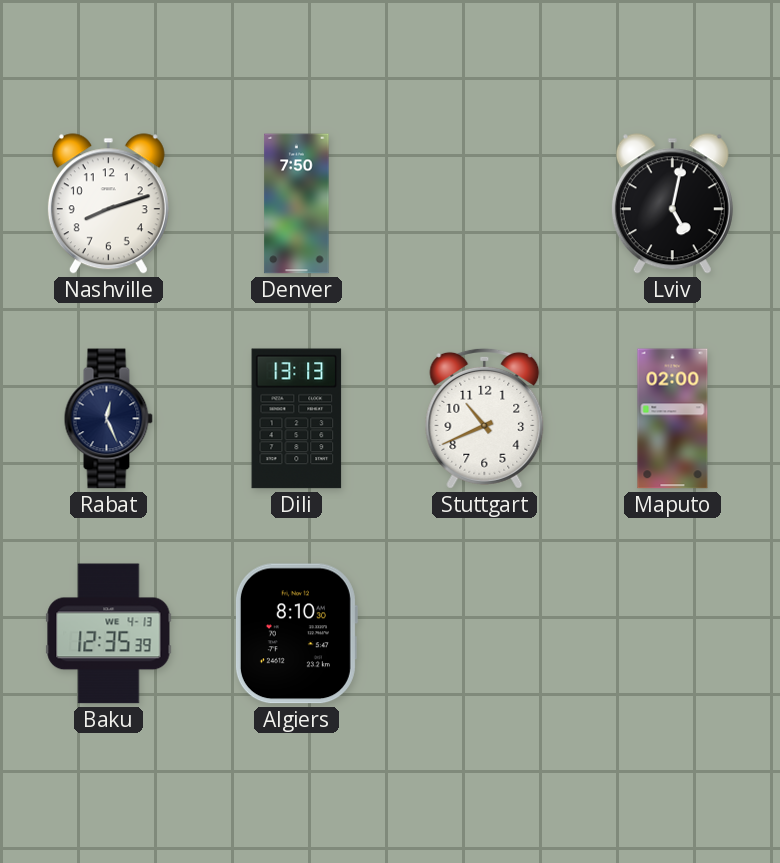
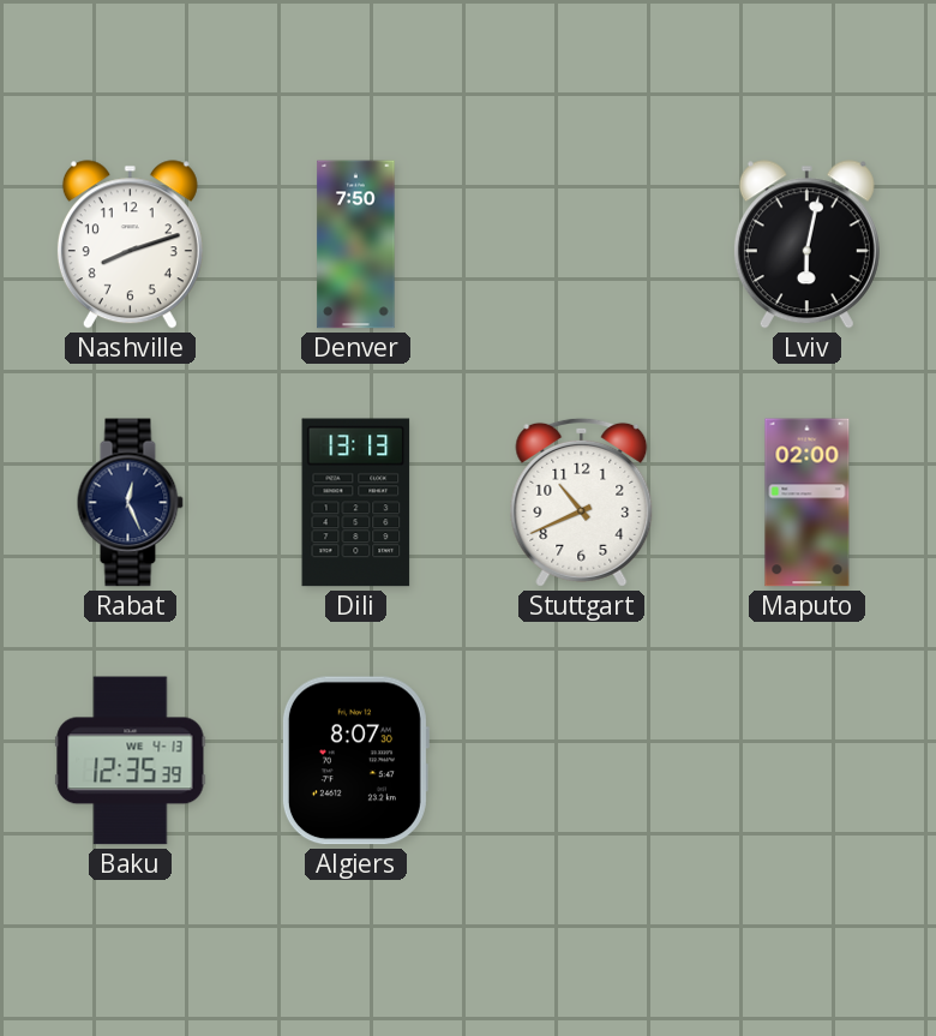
Lviv: 5:02 -> 6:02
Algiers: 8:10 -> 8:07
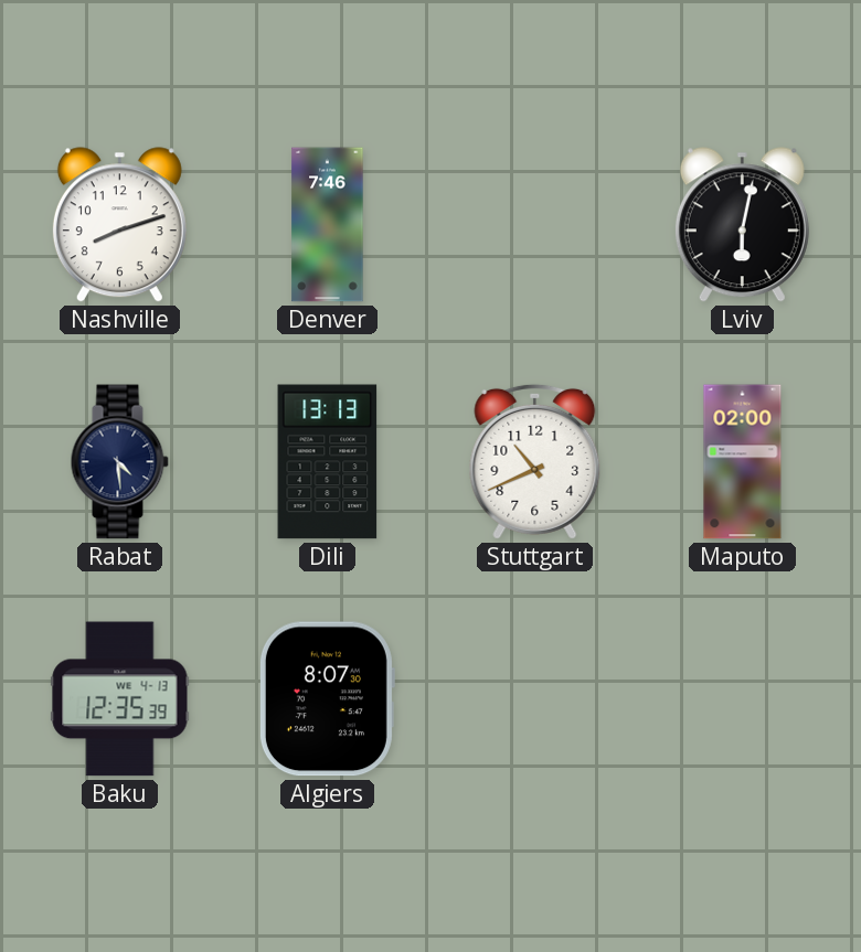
Denver: 7:50 -> 7:46
Rabat: 12:26 -> 4:29
